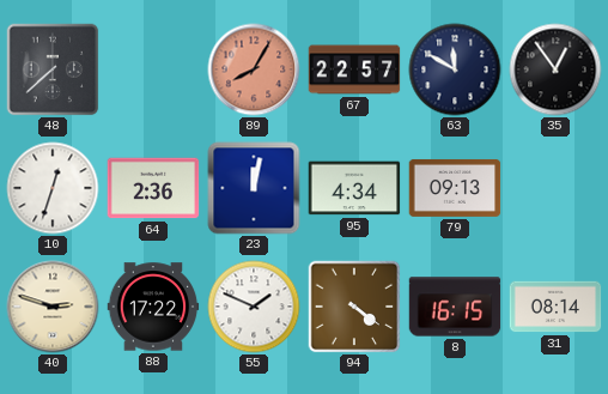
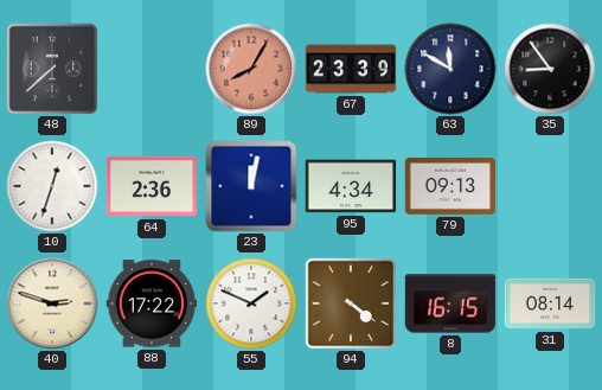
67: 22:57 -> 23:39
35: 12:54 -> 8:54
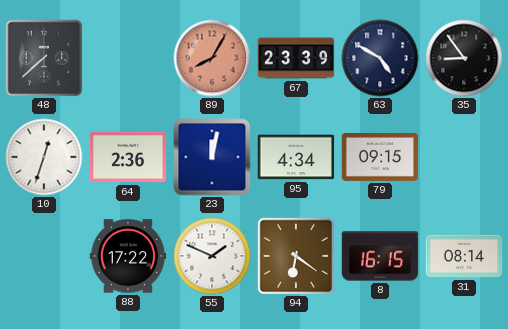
63: 11:50 -> 4:50
79: 09:13 -> 09:15
40: 2:48 -> none
94: 4:21 -> 6:21
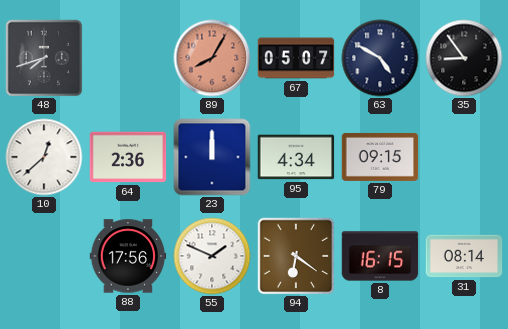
48: 7:38 -> 7:42
67: 23:39 -> 05:07
10: 12:33 -> 12:38
23: 12:02 -> 12:00
88: 17:22 -> 17:56
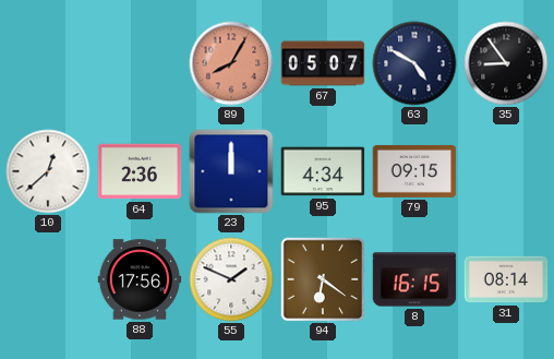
48: 7:42 -> none
